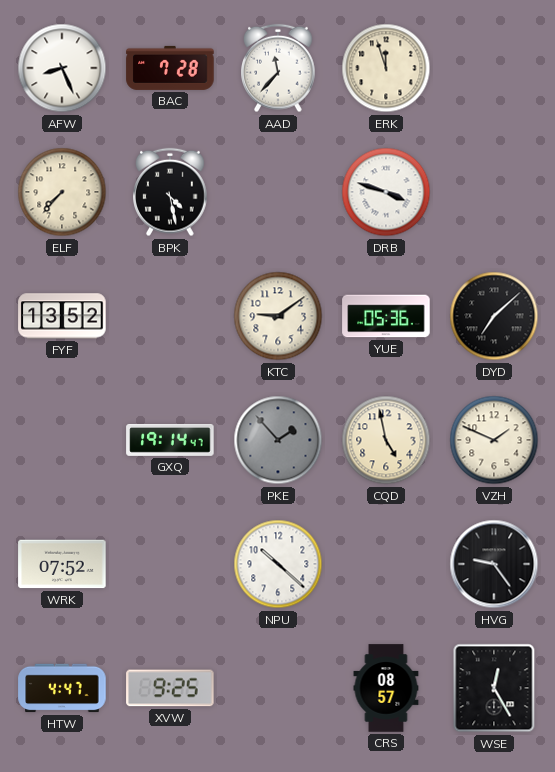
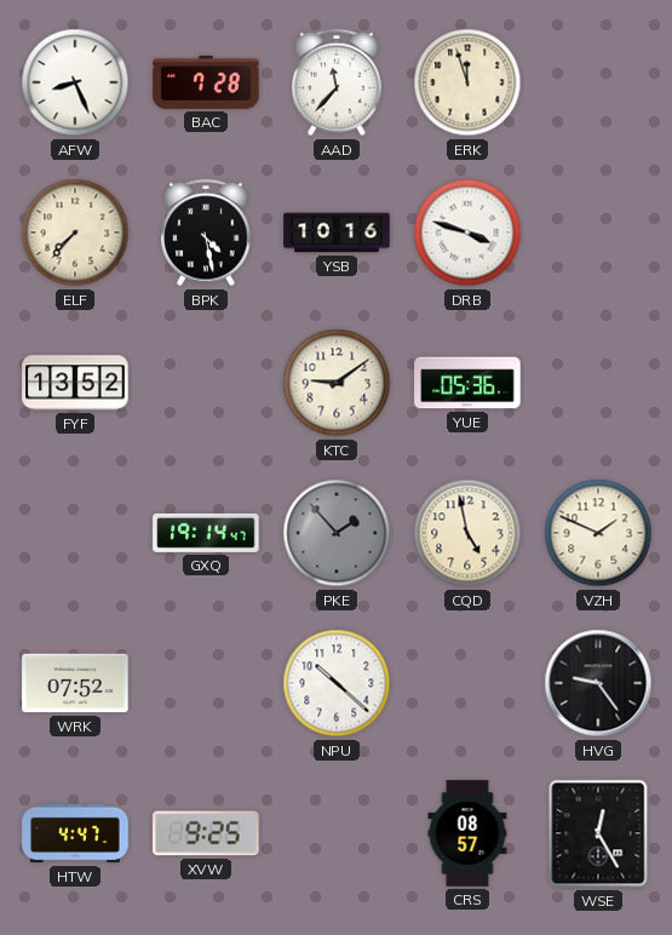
YSB: none -> 10:16
DYD: 7:08 -> none
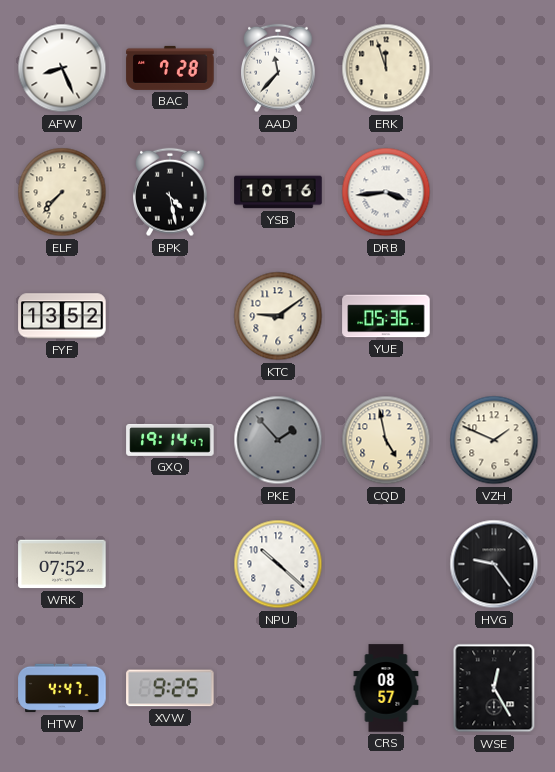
DRB: 3:48 -> 3:44
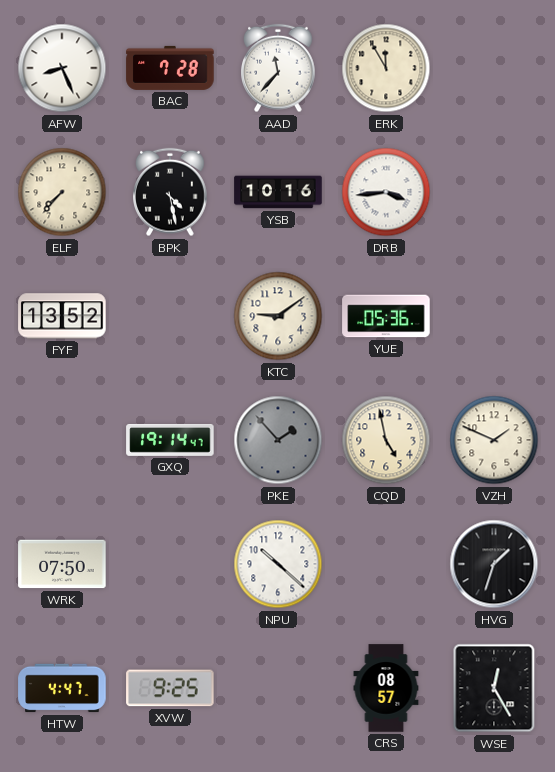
ERK: 11:57 -> 11:55
WRK: 07:52 -> 07:50
HVG: 9:24 -> 1:33
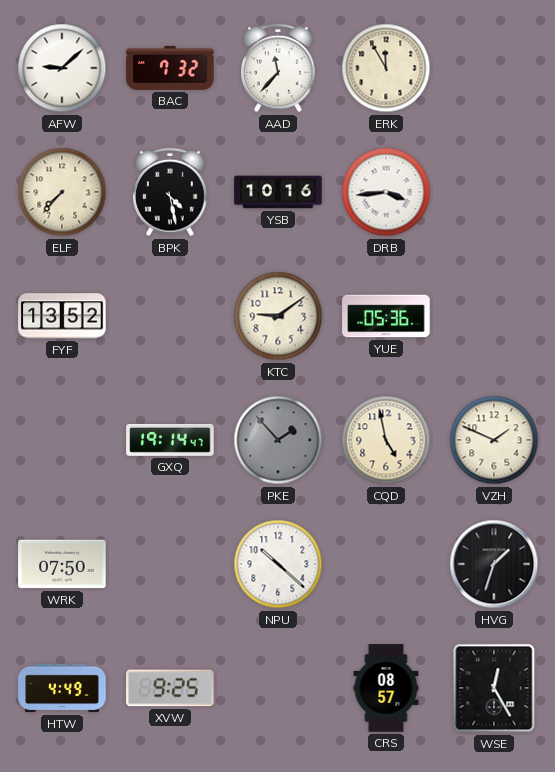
AFW: 8:26 -> 9:08
BAC: 7:28 -> 7:32
HTW: 4:47 -> 4:49
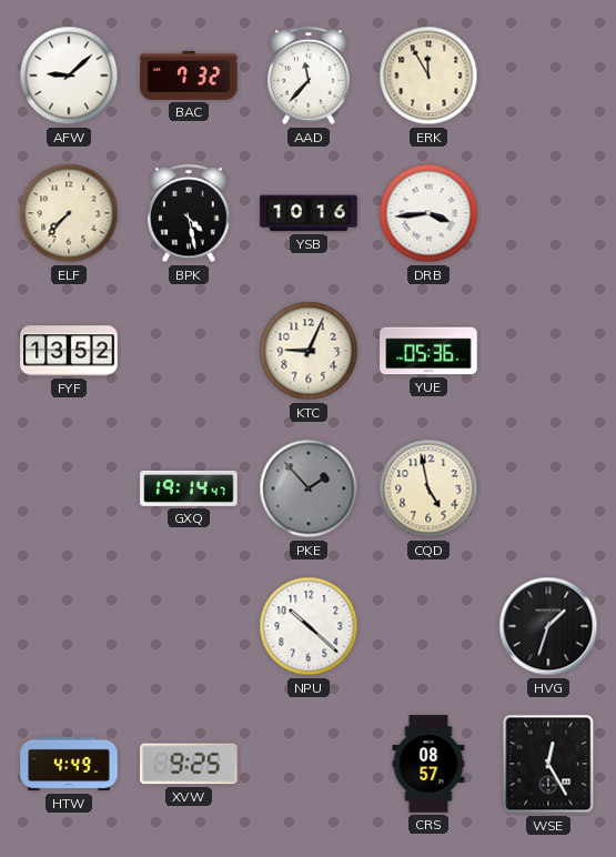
KTC: 9:09 -> 9:04
VZH: 1:49 -> none
WRK: 07:50 -> none
